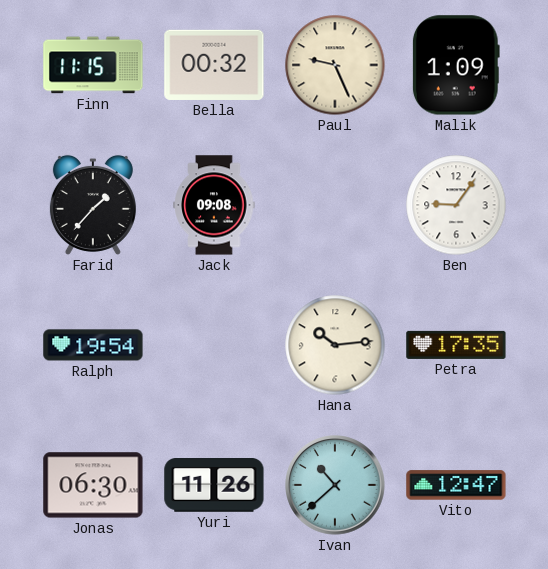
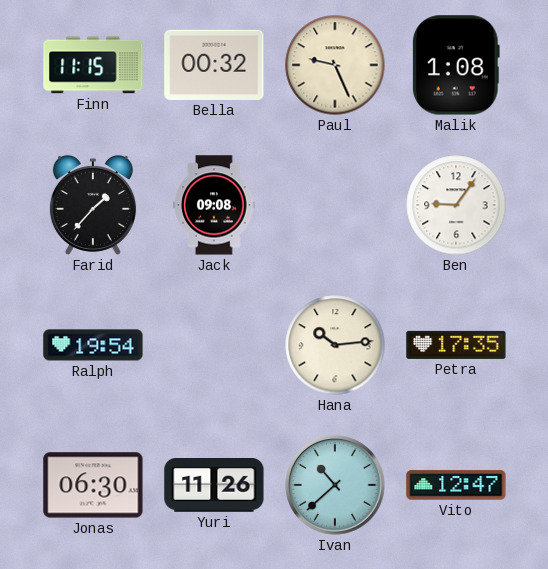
Malik: 1:09 -> 1:08
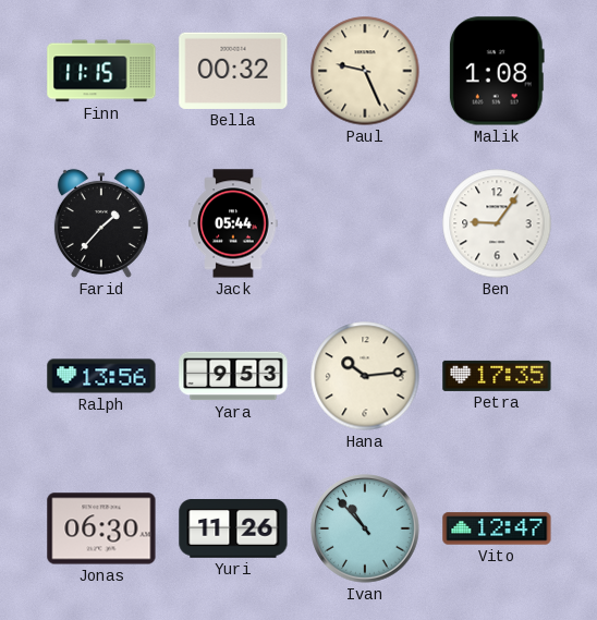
Jack: 09:08 -> 05:44
Ralph: 19:54 -> 13:56
Yara: none -> 9:53
Ivan: 10:38 -> 10:53
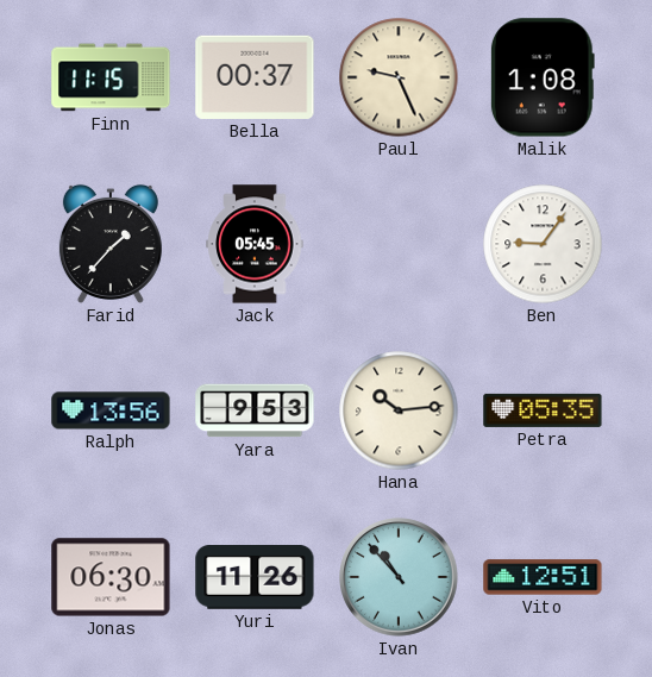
Bella: 00:32 -> 00:37
Jack: 05:44 -> 05:45
Petra: 17:35 -> 05:35
Vito: 12:47 -> 12:51
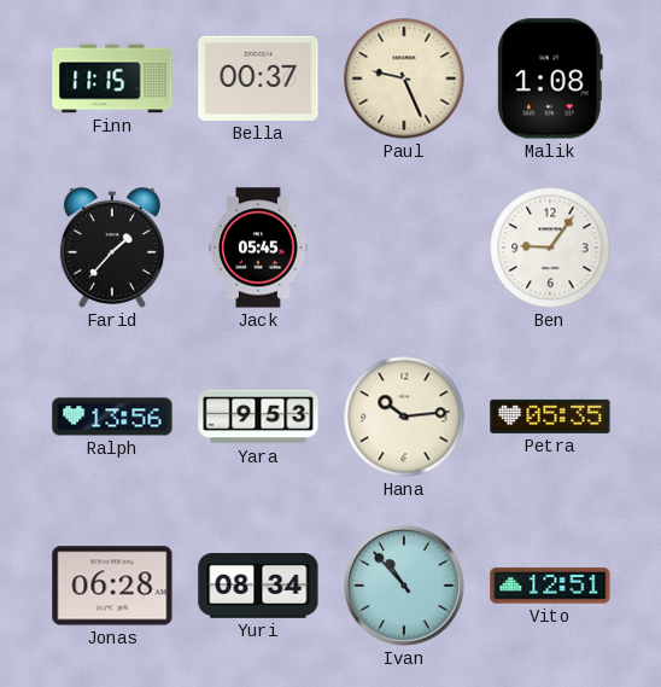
Jonas: 06:30 -> 06:28
Yuri: 11:26 -> 08:34
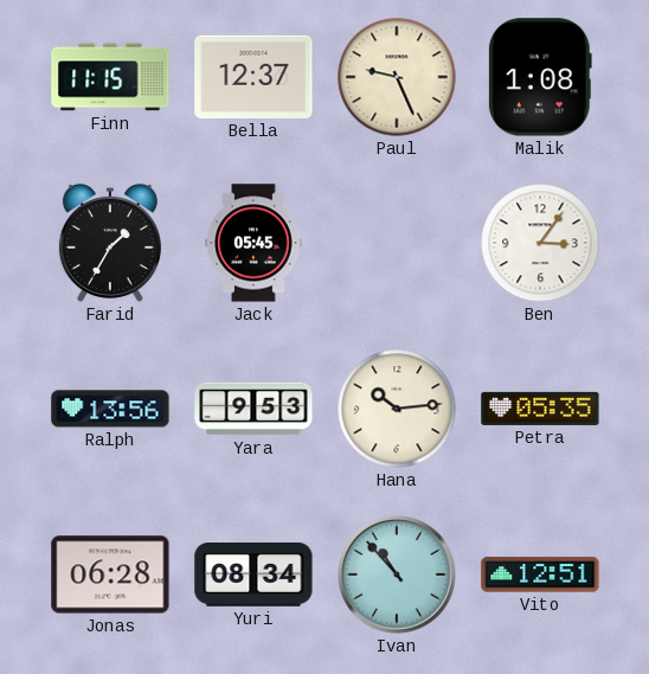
Bella: 00:37 -> 12:37
Farid: 1:37 -> 1:35
Ben: 9:06 -> 3:06
